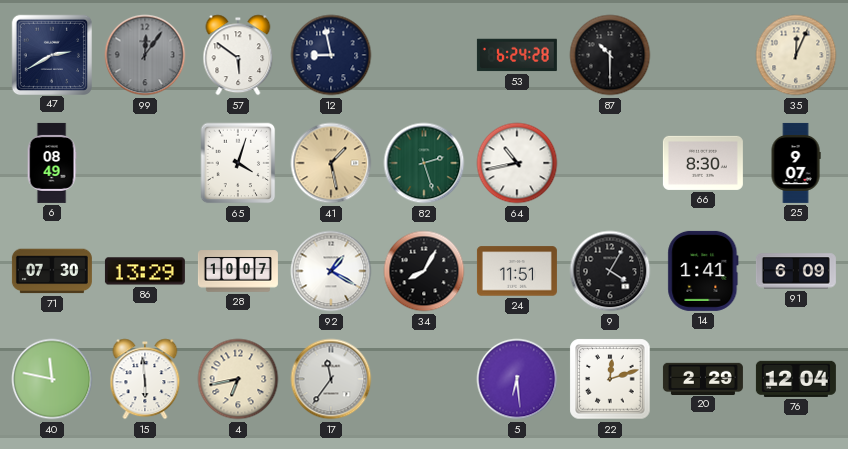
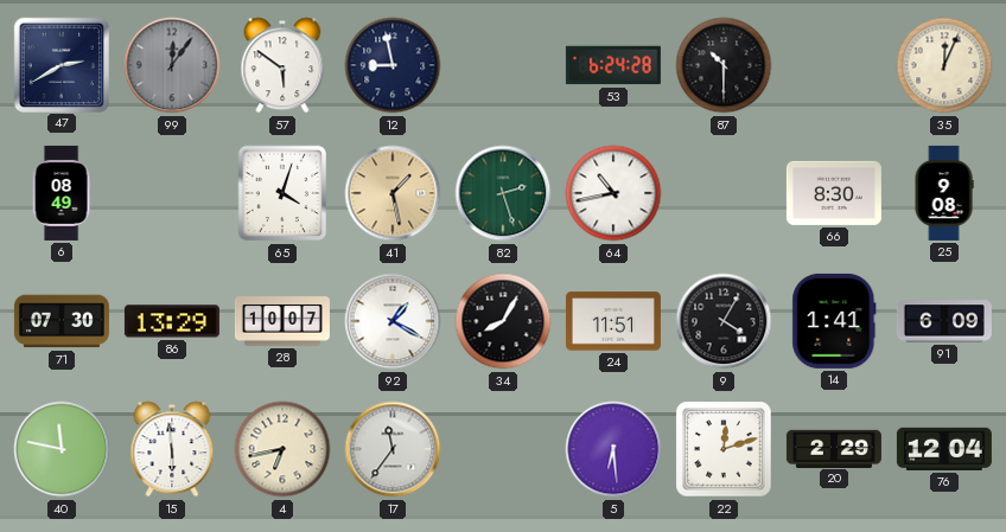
25: 9:07 -> 9:08
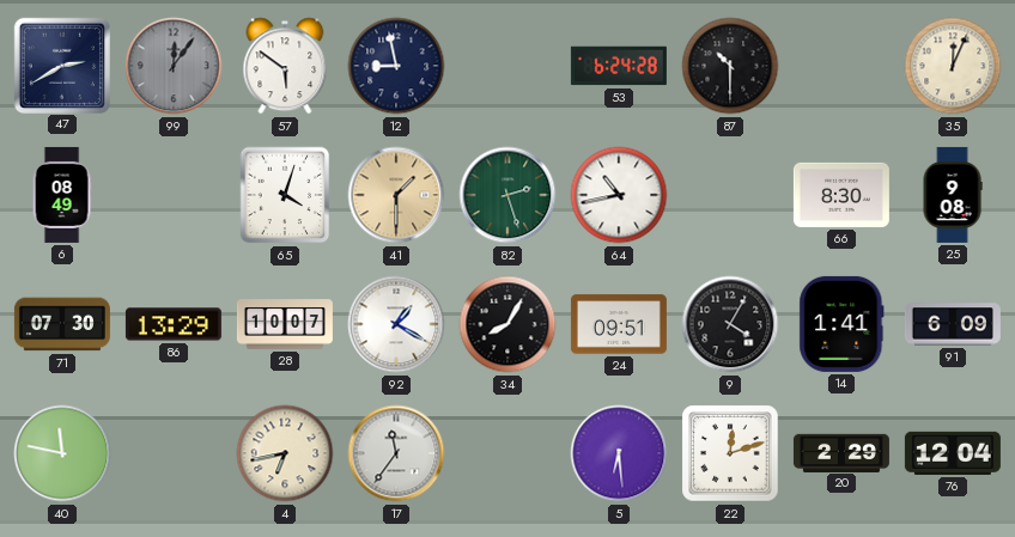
41: 1:28 -> 1:30
24: 11:51 -> 09:51
15: 5:59 -> none
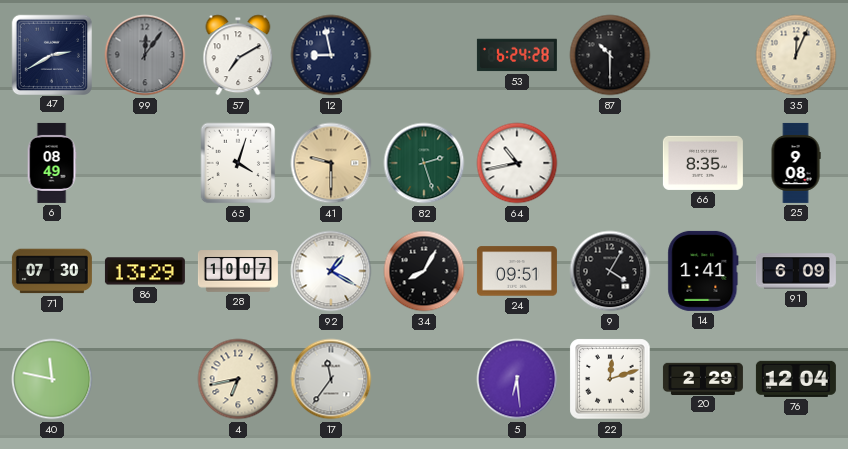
57: 5:51 -> 7:10
41: 1:30 -> 9:30
66: 8:30 -> 8:35
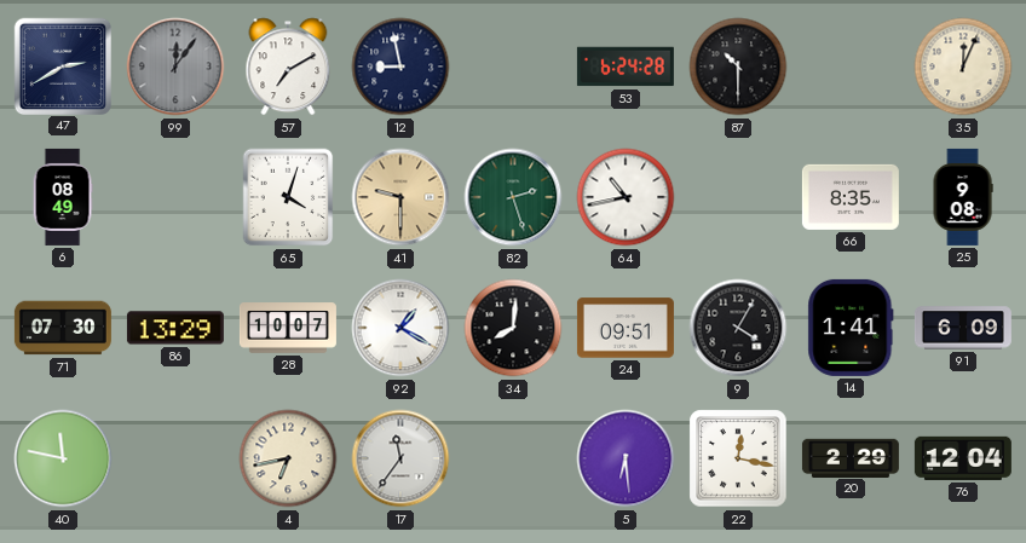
34: 8:05 -> 8:01
22: 12:12 -> 12:17
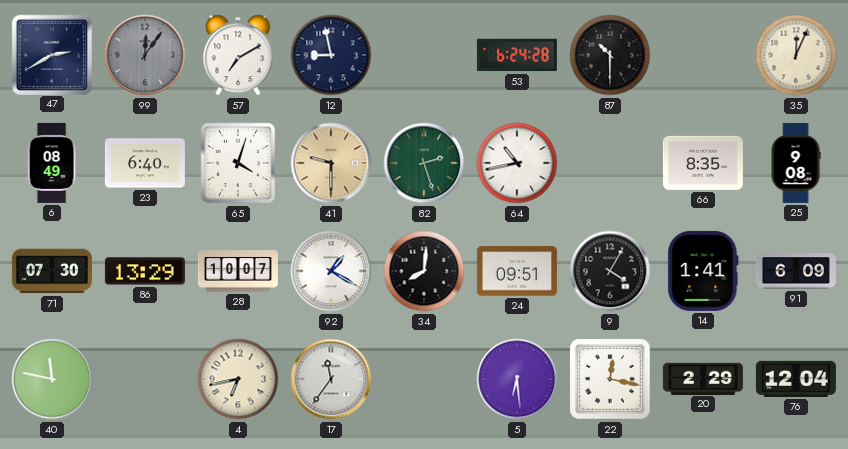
23: none -> 6:40
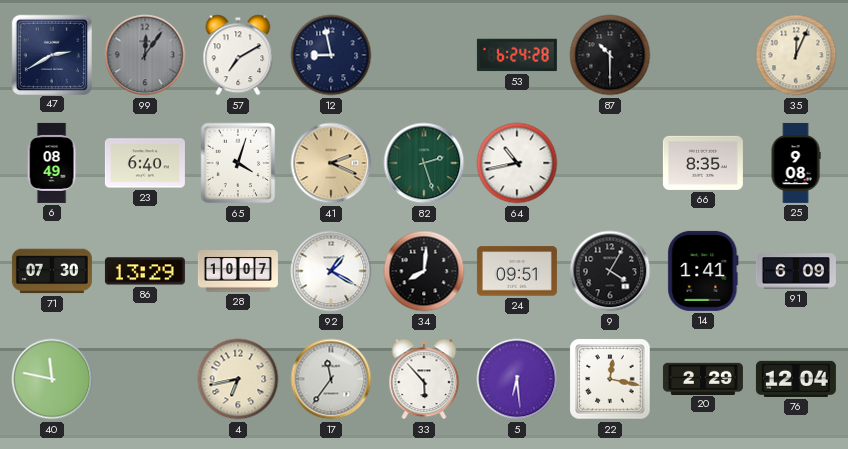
41: 9:30 -> 2:19
33: none -> 5:53
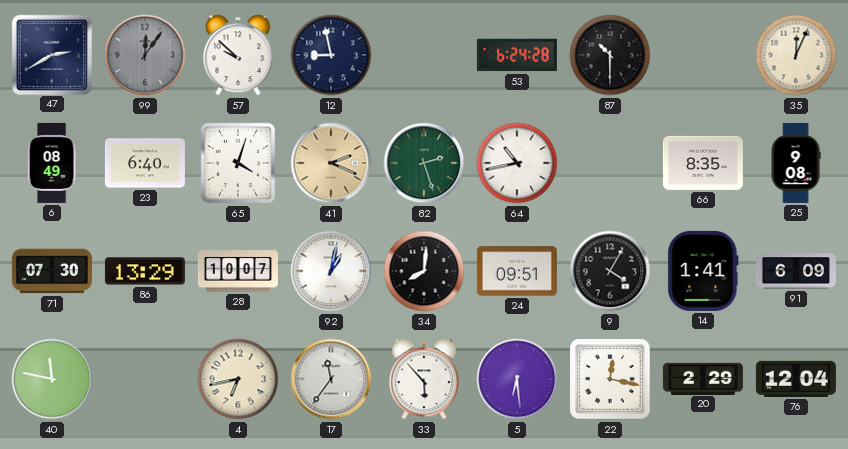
57: 7:10 -> 9:52
92: 1:20 -> 1:02
